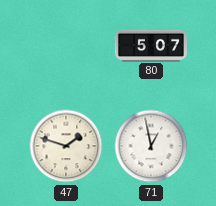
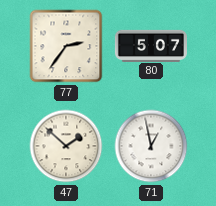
77: none -> 2:36
47: 1:48 -> 1:52
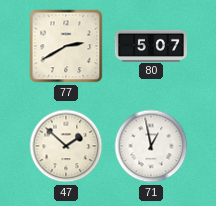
77: 2:36 -> 2:40
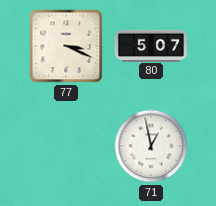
77: 2:40 -> 3:19
47: 1:52 -> none
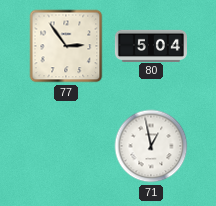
77: 3:19 -> 2:54
80: 5:07 -> 5:04
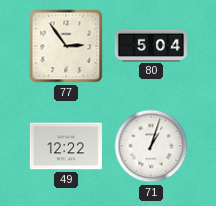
49: none -> 12:22
71: 12:58 -> 1:03
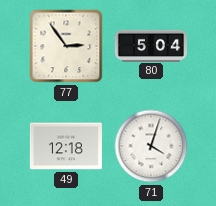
49: 12:22 -> 12:18
71: 1:03 -> 4:03
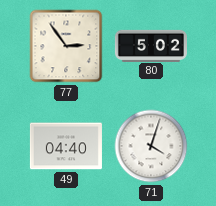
80: 5:04 -> 5:02
49: 12:18 -> 04:40
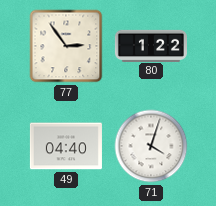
80: 5:02 -> 1:22
